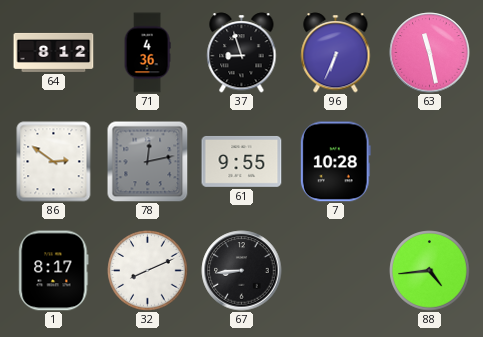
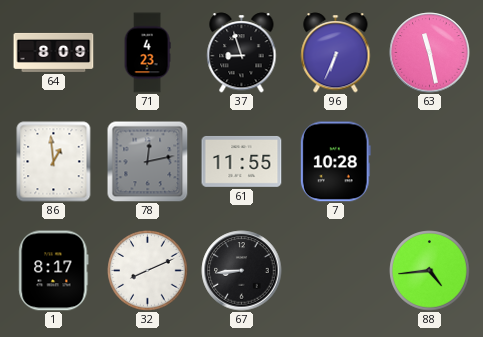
64: 8:12 -> 8:09
71: 4:36 -> 4:23
86: 2:51 -> 12:59
61: 9:55 -> 11:55
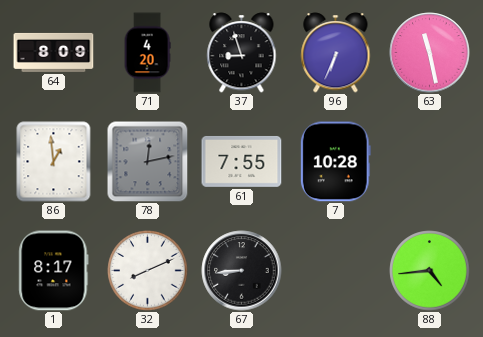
71: 4:23 -> 4:20
61: 11:55 -> 7:55
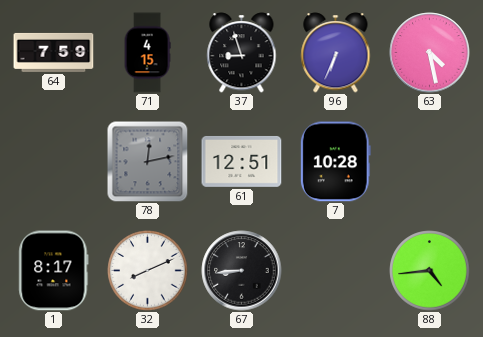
64: 8:09 -> 7:59
71: 4:20 -> 4:15
63: 11:28 -> 4:28
86: 12:59 -> none
61: 7:55 -> 12:51
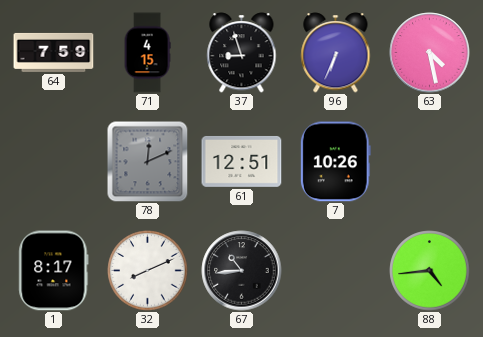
78: 12:13 -> 12:11
7: 10:28 -> 10:26
67: 8:44 -> 10:44
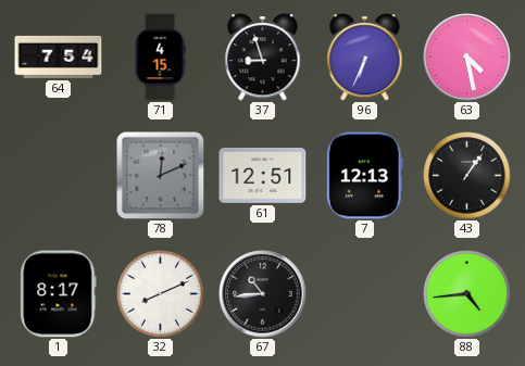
64: 7:59 -> 7:54
7: 10:26 -> 12:13
43: none -> 1:06
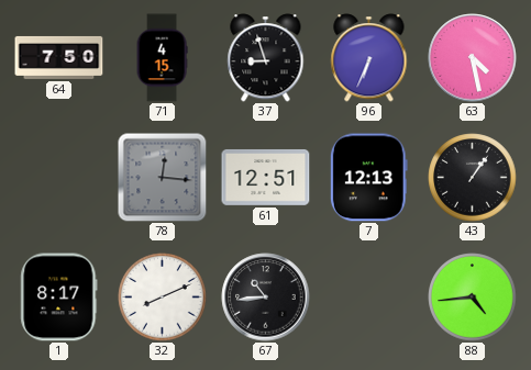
64: 7:54 -> 7:50
78: 12:11 -> 12:16
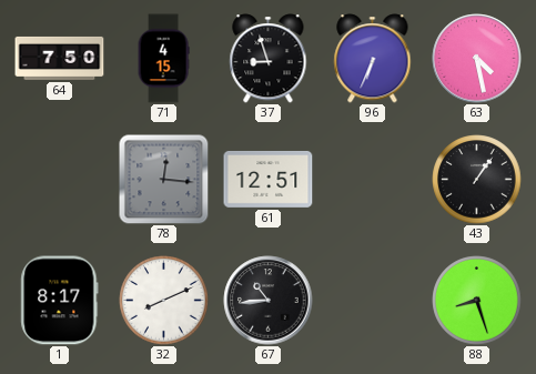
7: 12:13 -> none
88: 4:44 -> 8:27
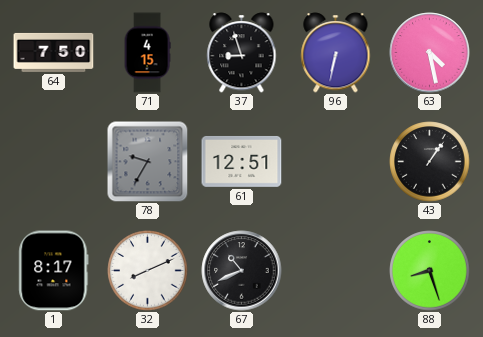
96: 6:34 -> 6:32
78: 12:16 -> 9:35
67: 10:44 -> 10:41
